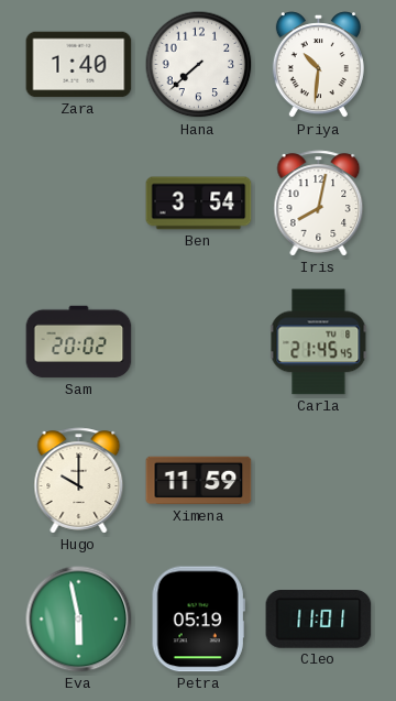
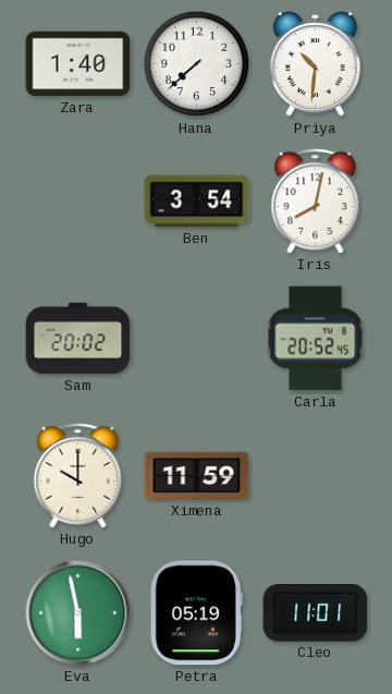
Carla: 21:45 -> 20:52
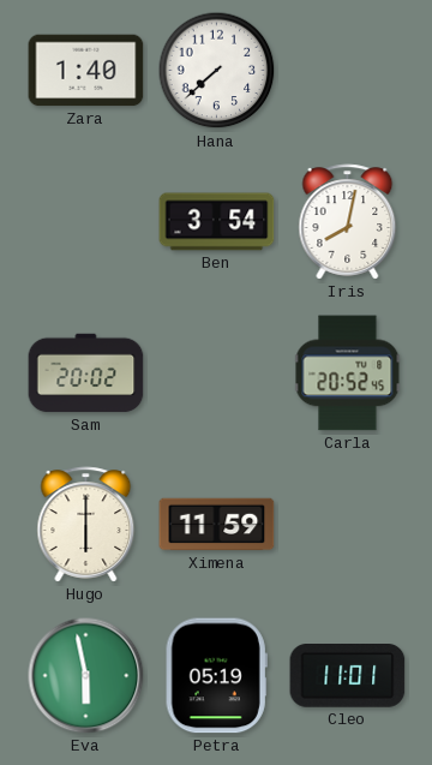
Priya: 10:31 -> none
Hugo: 10:00 -> 6:00
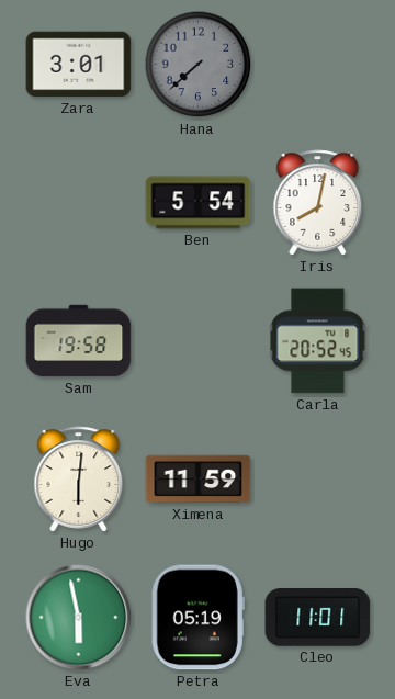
Zara: 1:40 -> 3:01
Hana dial: white -> grey
Ben: 3:54 -> 5:54
Sam: 20:02 -> 19:58
Hugo: 6:00 -> 6:01
